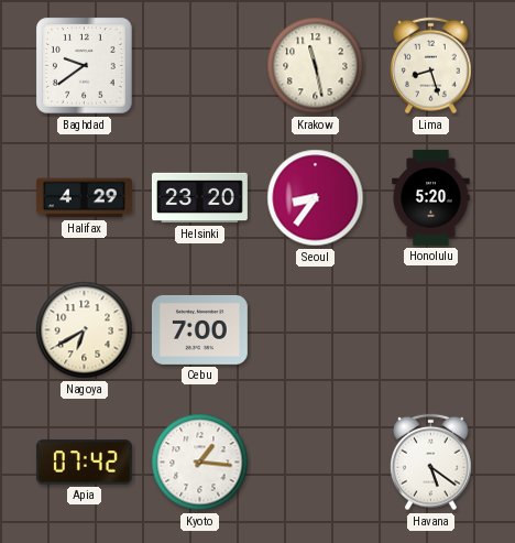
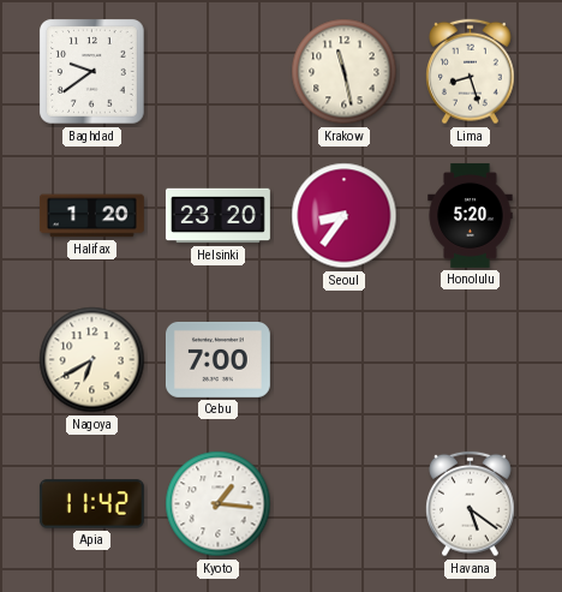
Halifax: 4:29 -> 1:20
Apia: 07:42 -> 11:42
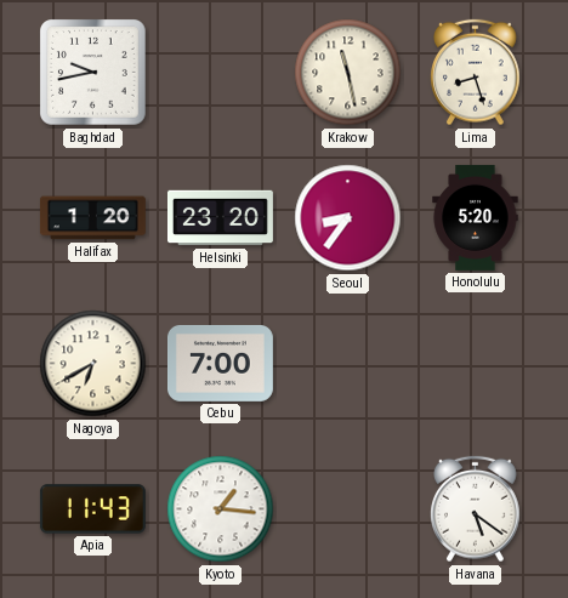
Baghdad: 9:39 -> 9:43
Apia: 11:42 -> 11:43
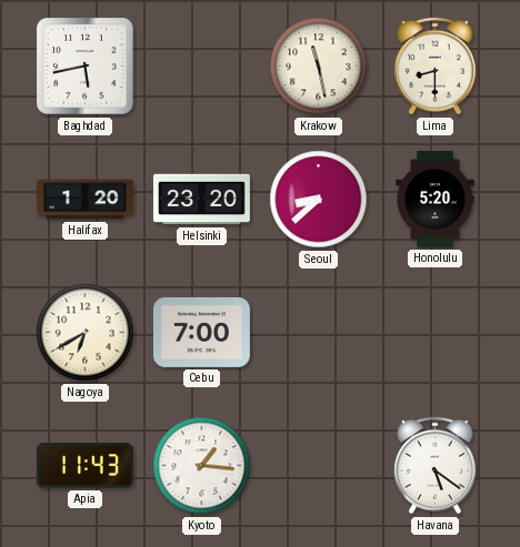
Baghdad: 9:43 -> 5:43
Lima: 8:27 -> 8:30
Seoul: 8:36 -> 8:38
